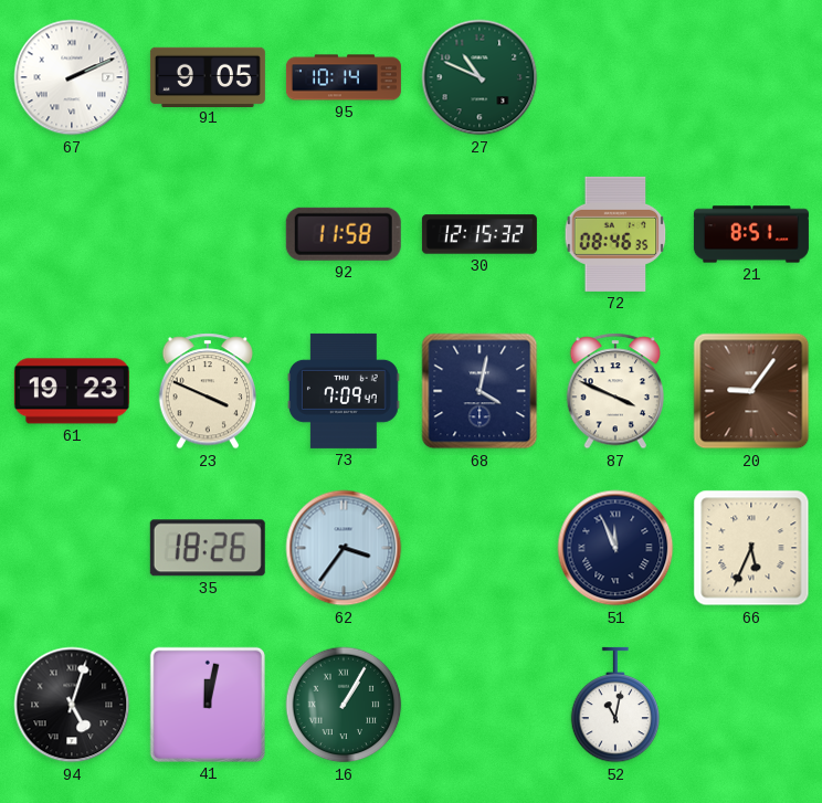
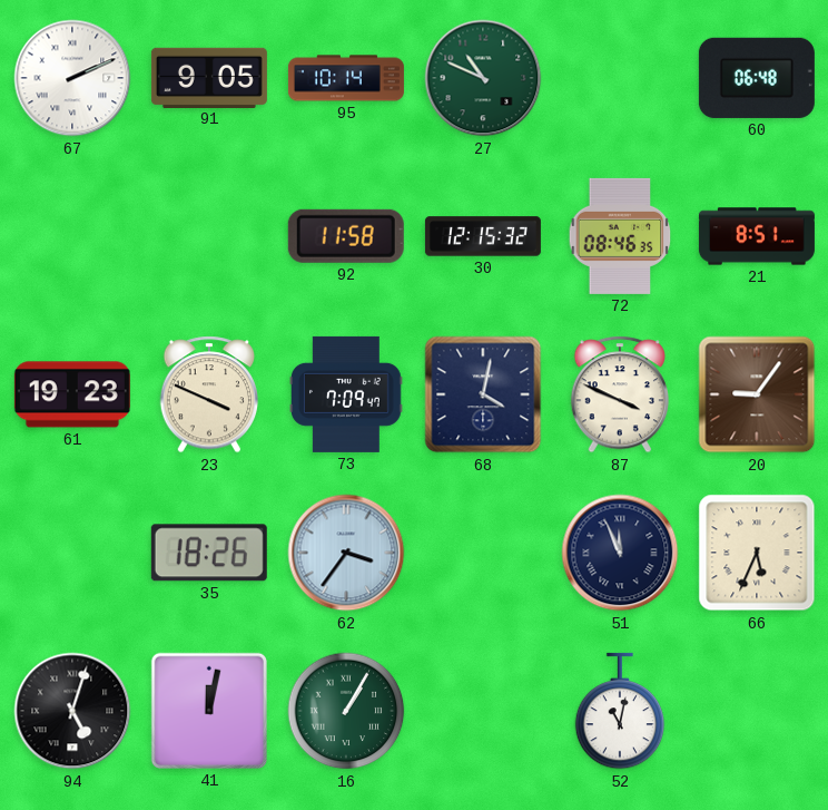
60: none -> 06:48
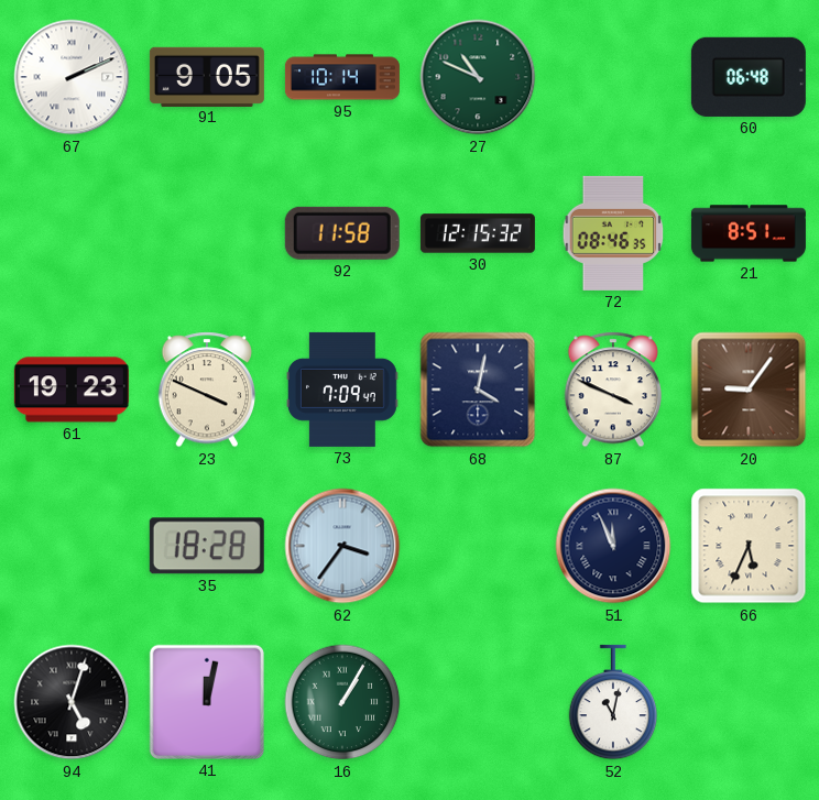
35: 18:26 -> 18:28
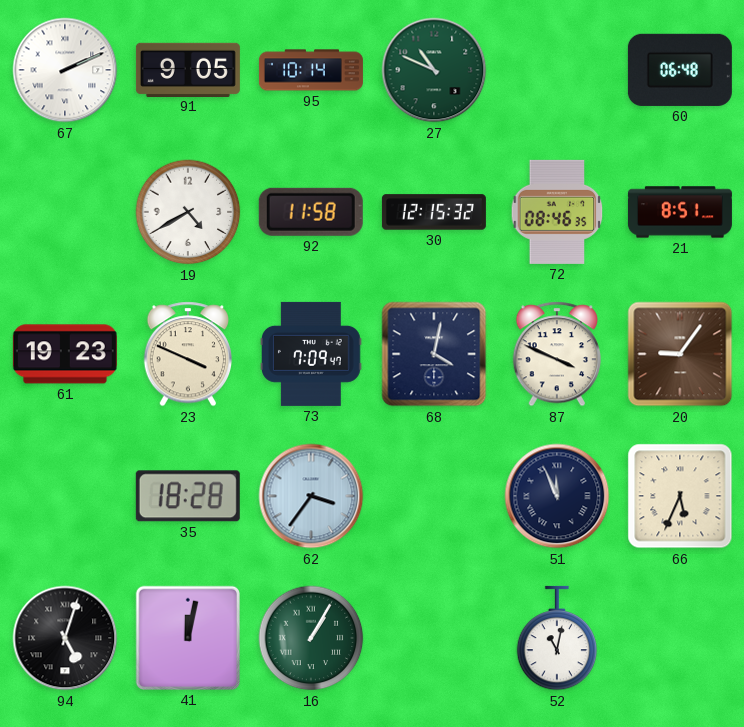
19: none -> 4:40
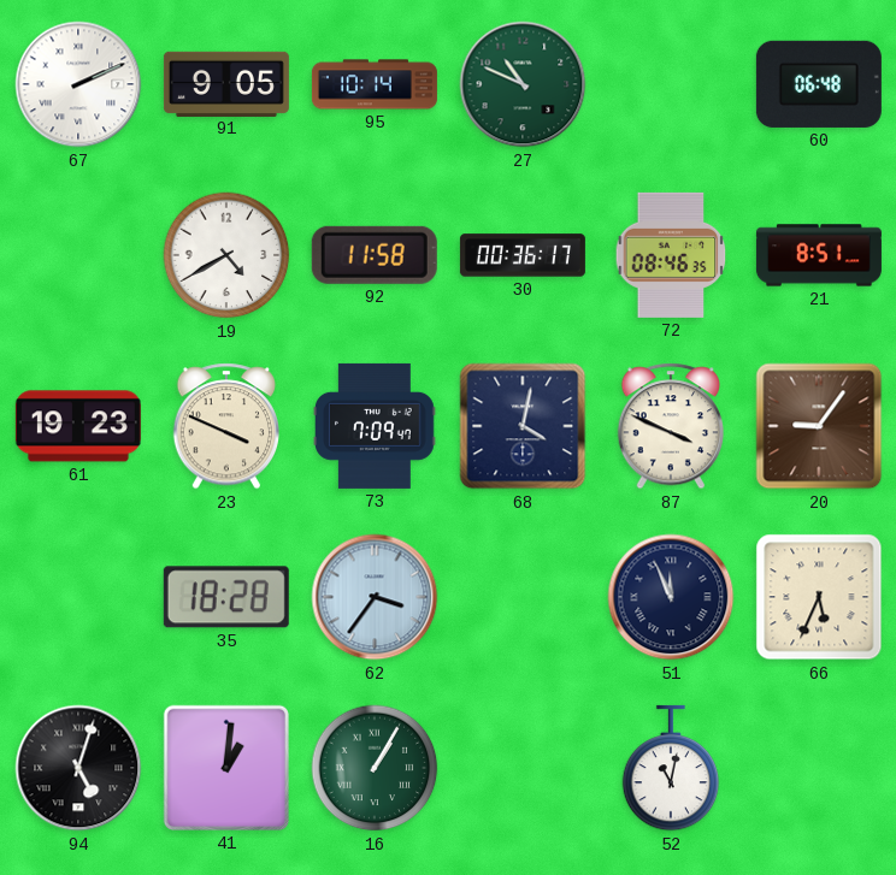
30: 12:15 -> 00:36
41: 12:02 -> 1:01
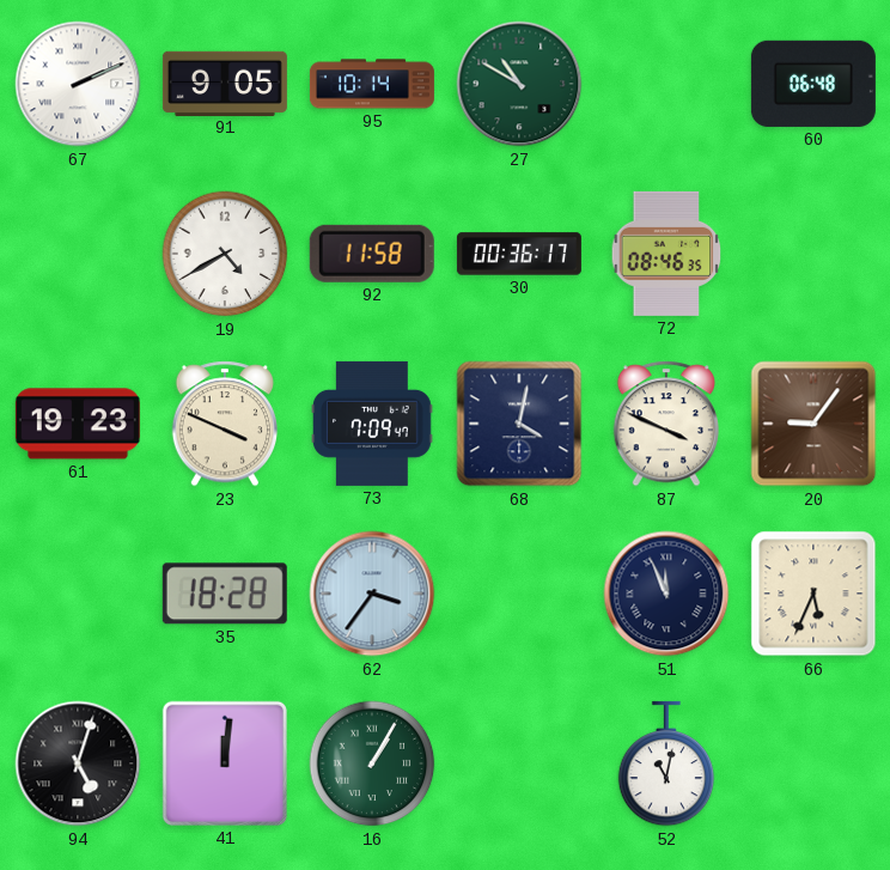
27: 10:49 -> 10:50
21: 8:51 -> none
41: 1:01 -> 12:01
